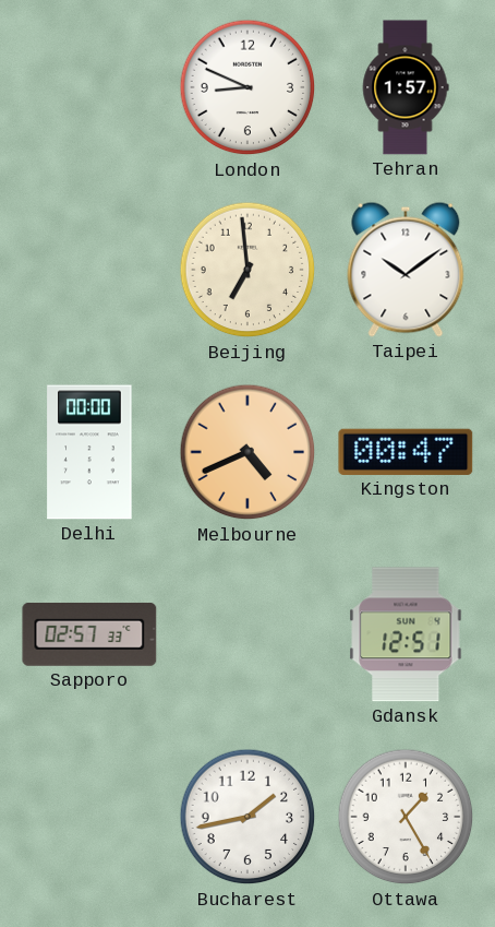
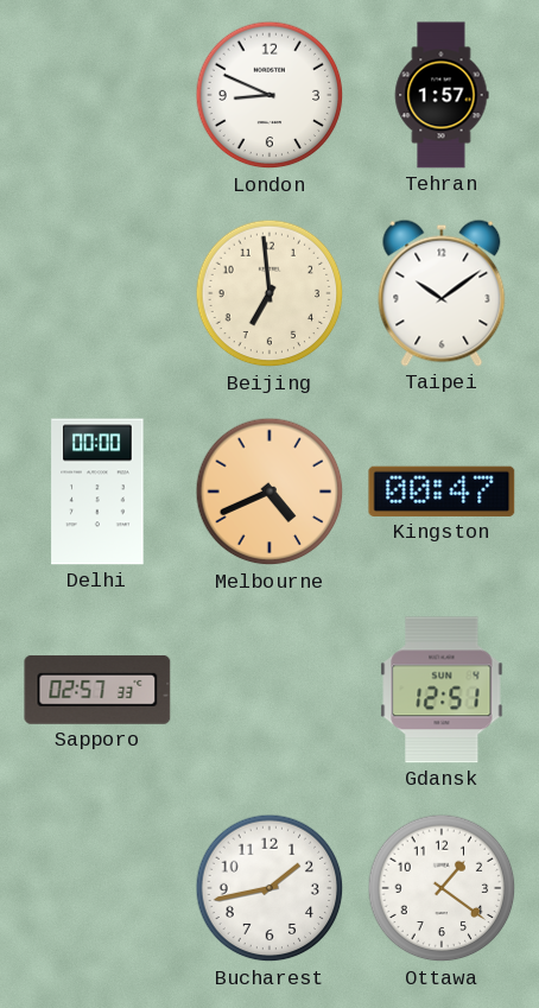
Ottawa: 1:25 -> 1:21
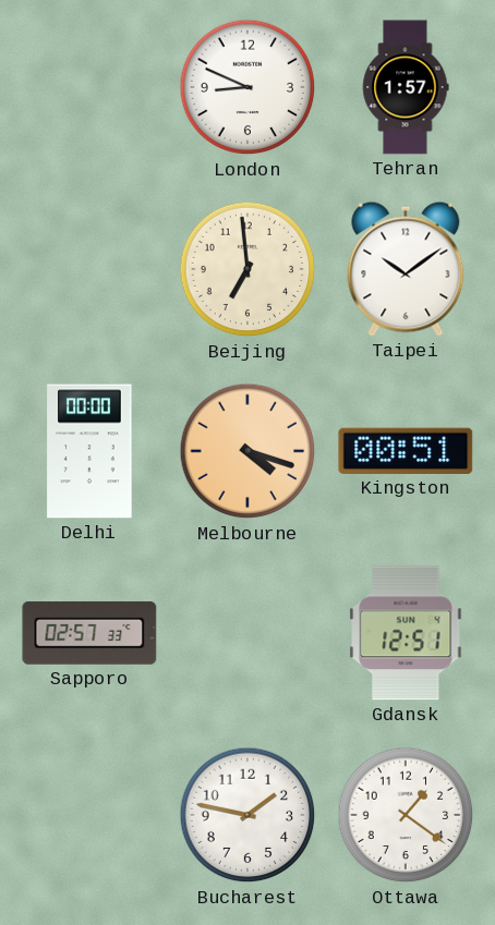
Melbourne: 4:41 -> 4:18
Kingston: 00:47 -> 00:51
Bucharest: 1:43 -> 1:47
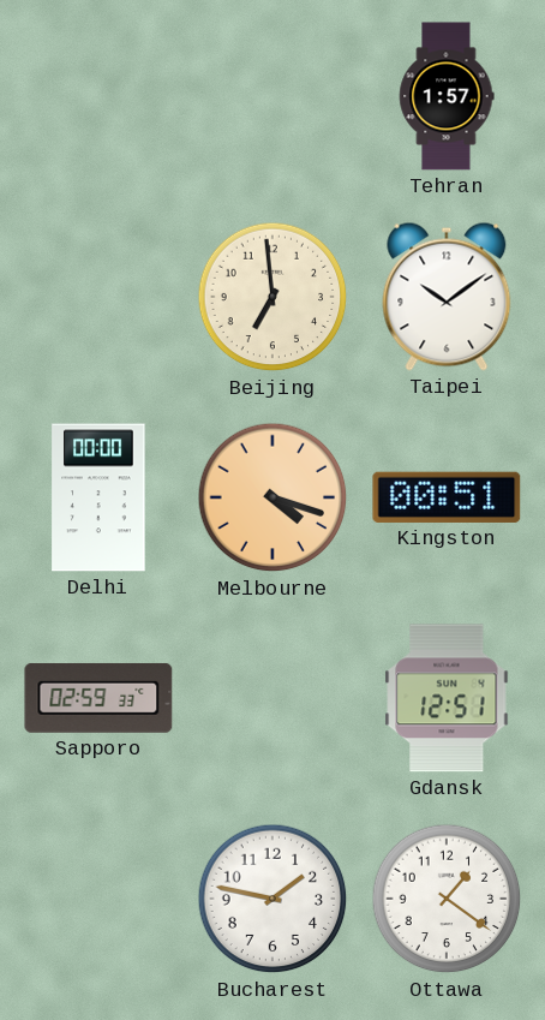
London: 8:49 -> none
Sapporo: 02:57 -> 02:59
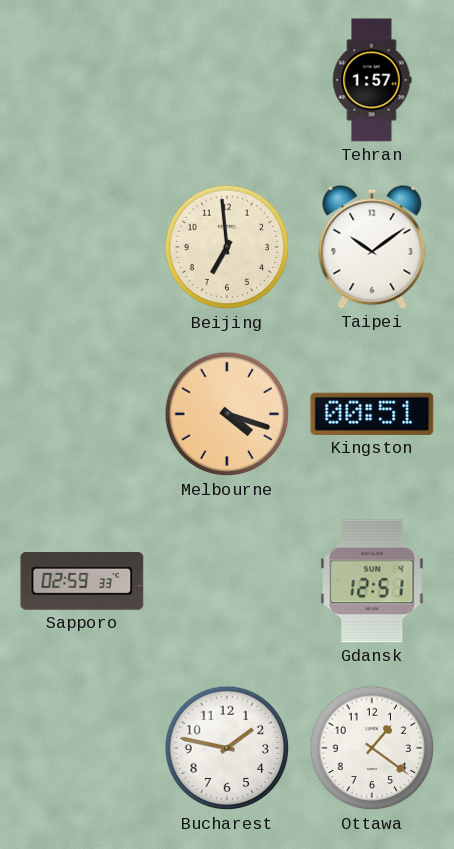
Delhi: 00:00 -> none
